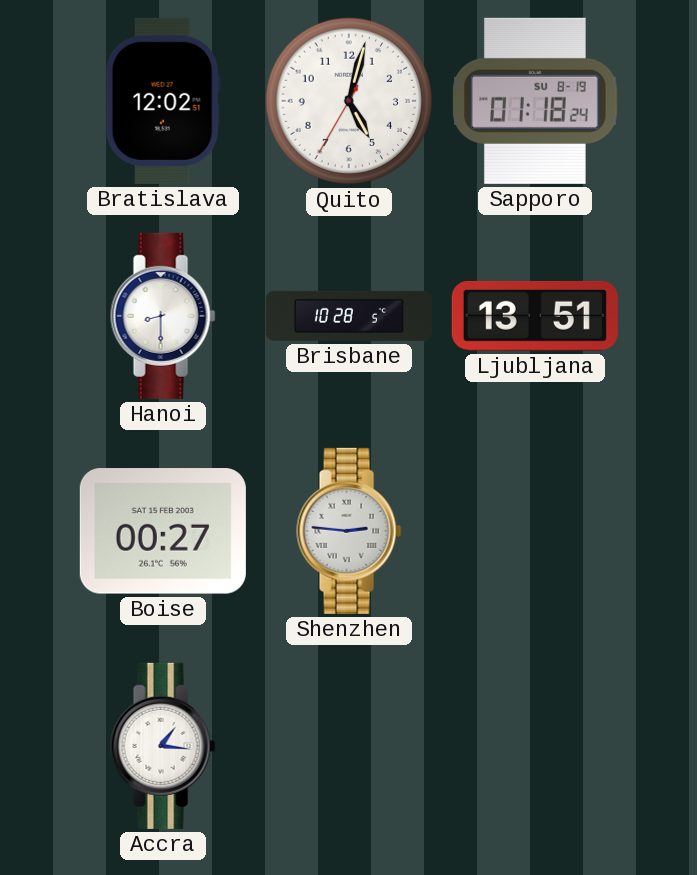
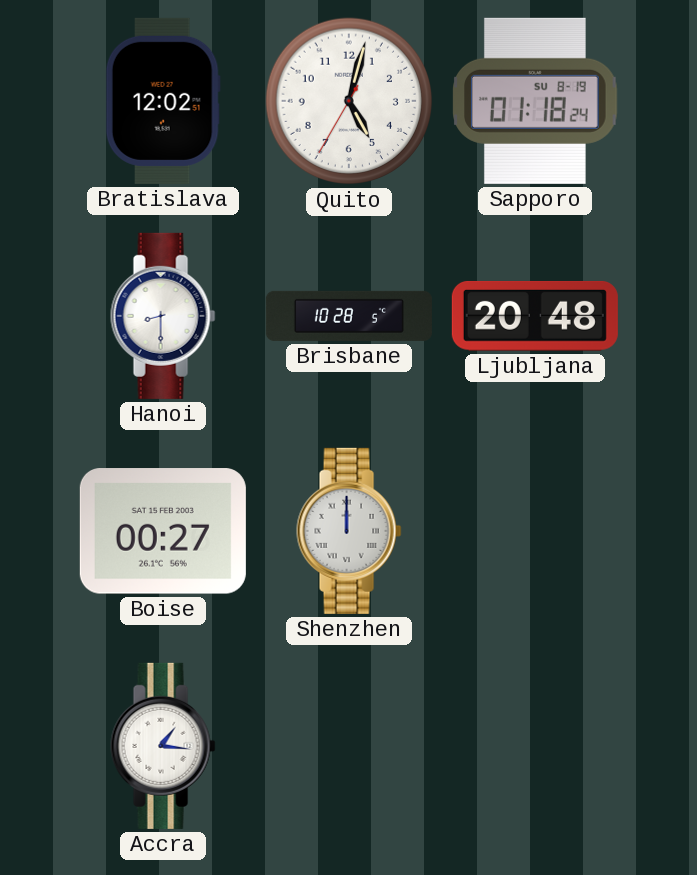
Ljubljana: 13:51 -> 20:48
Shenzhen: 2:46 -> 12:00
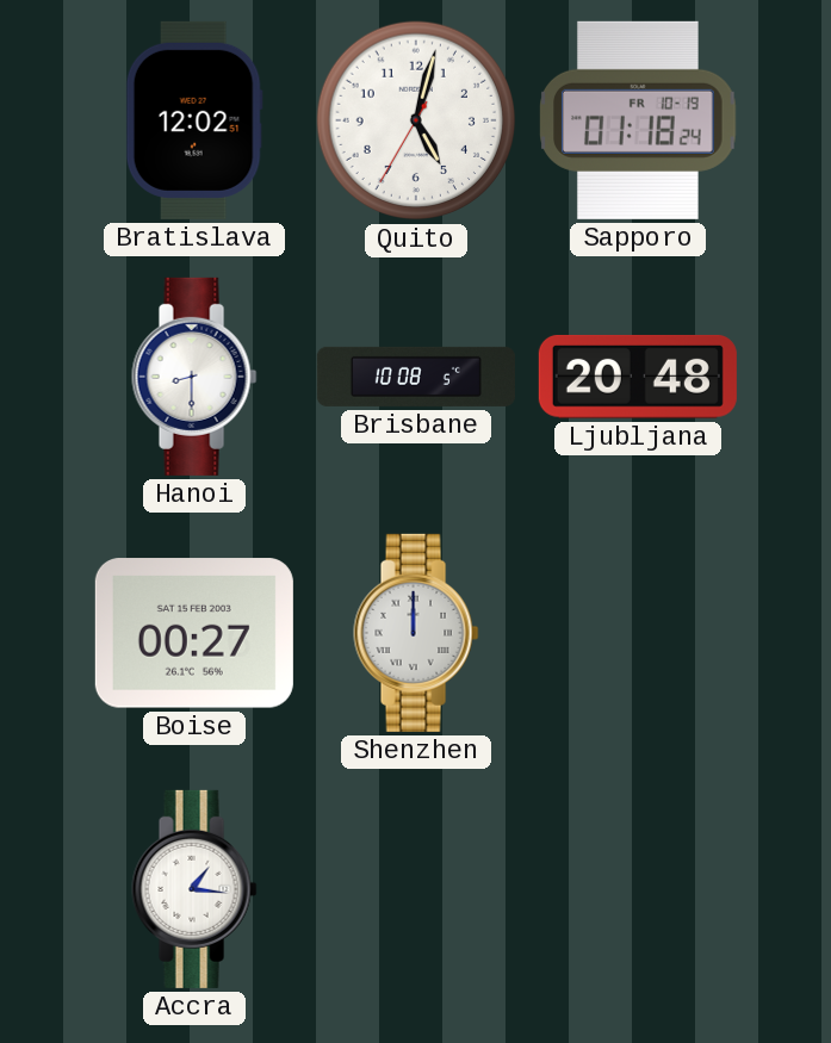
Sapporo date: SU 8-19 -> FR 10-19
Brisbane: 10:28 -> 10:08
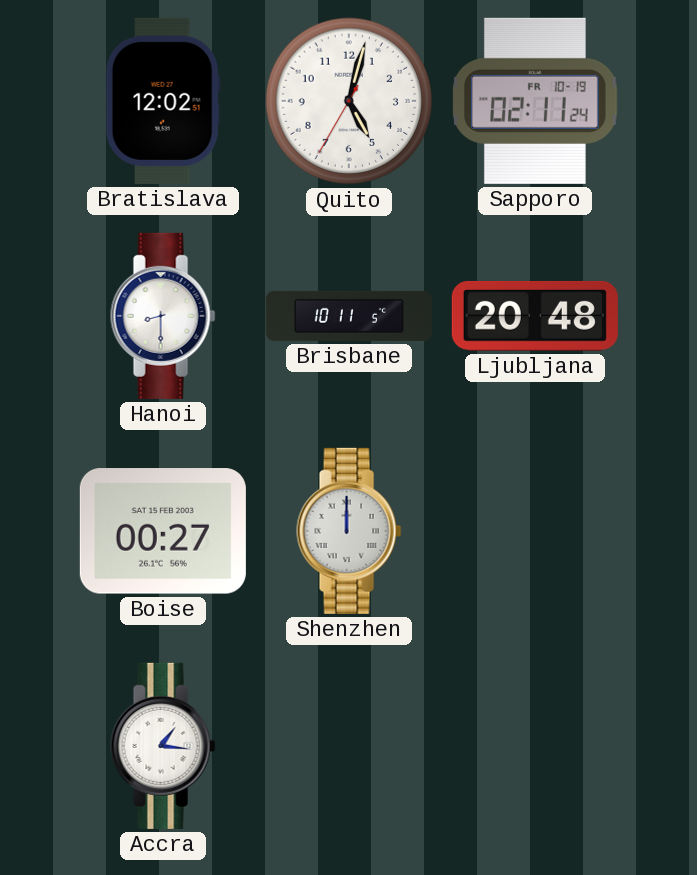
Sapporo: 01:18 -> 02:11
Brisbane: 10:08 -> 10:11
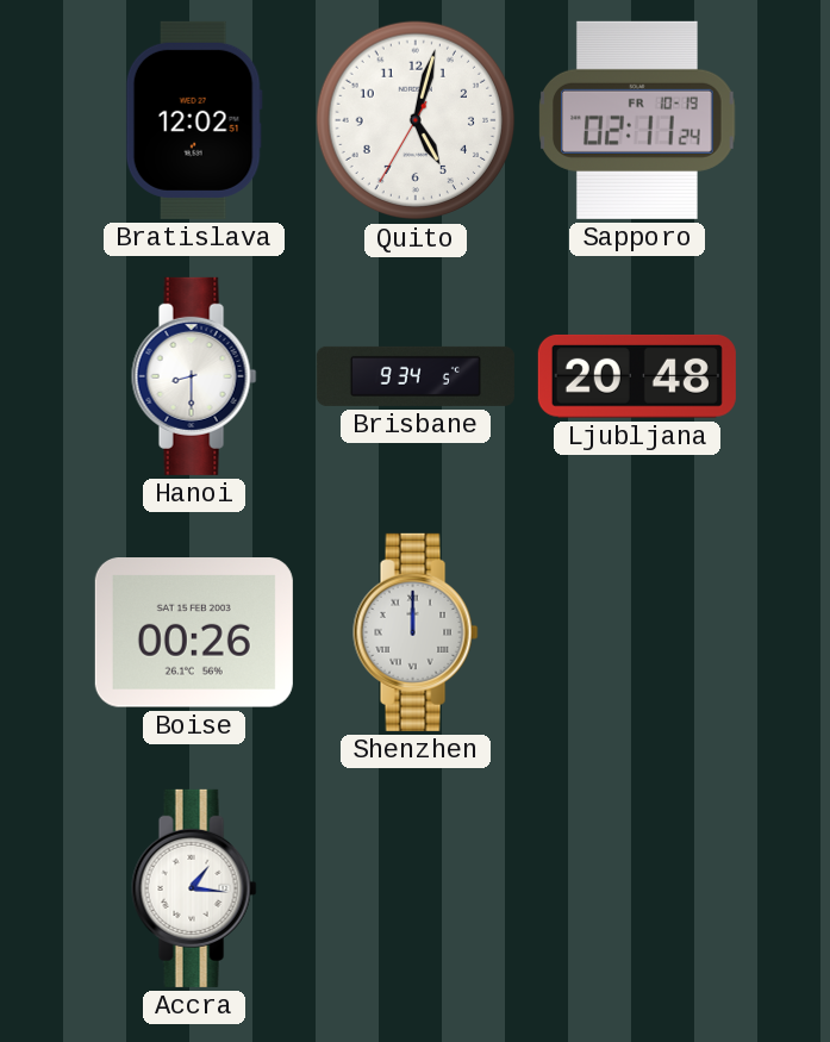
Brisbane: 10:11 -> 9:34
Boise: 00:27 -> 00:26
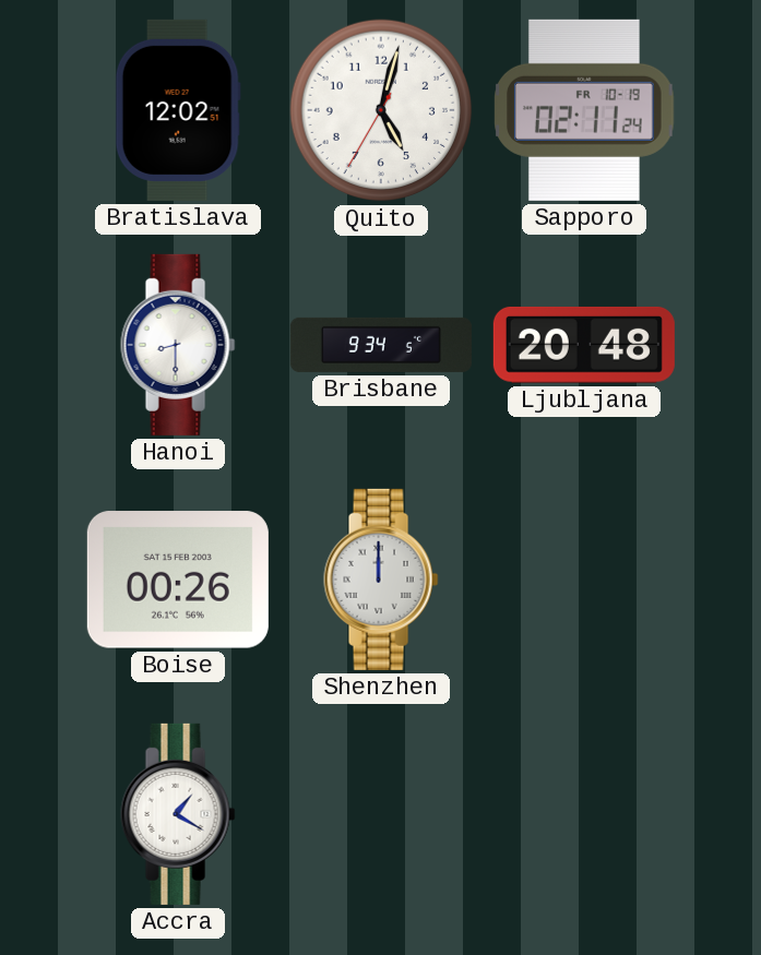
Accra: 1:16 -> 1:20
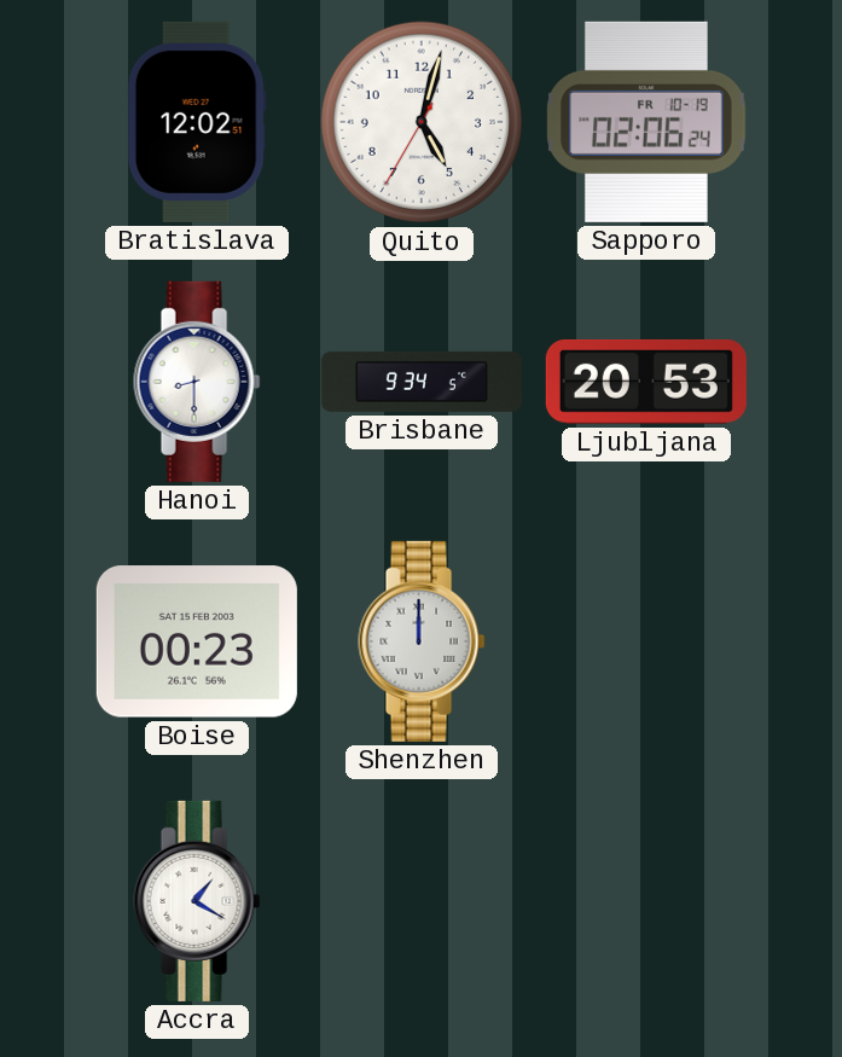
Sapporo: 02:11 -> 02:06
Ljubljana: 20:48 -> 20:53
Boise: 00:26 -> 00:23
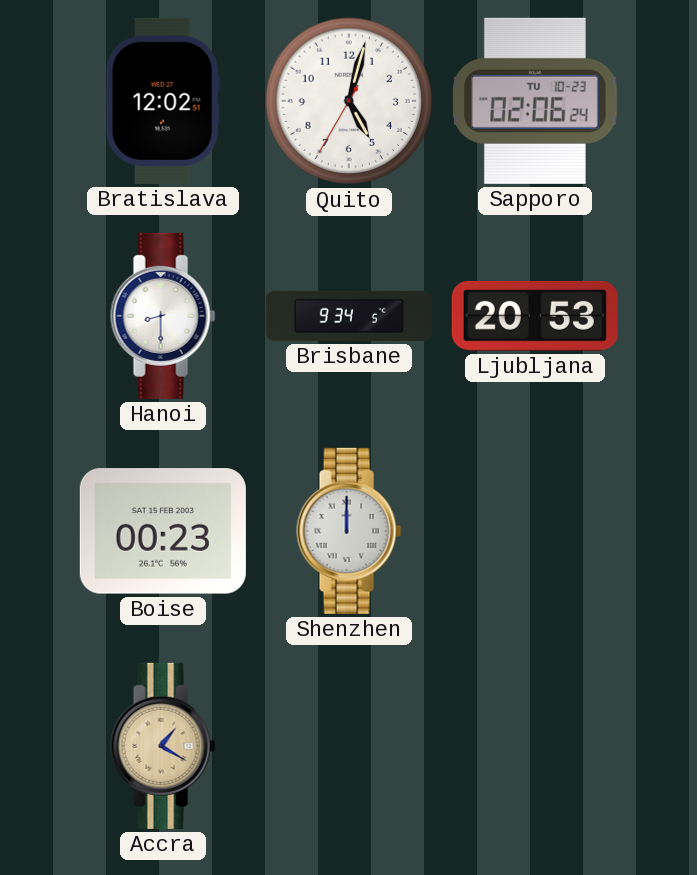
Sapporo date: FR 10-19 -> TU 10-23
Accra dial: white -> champagne
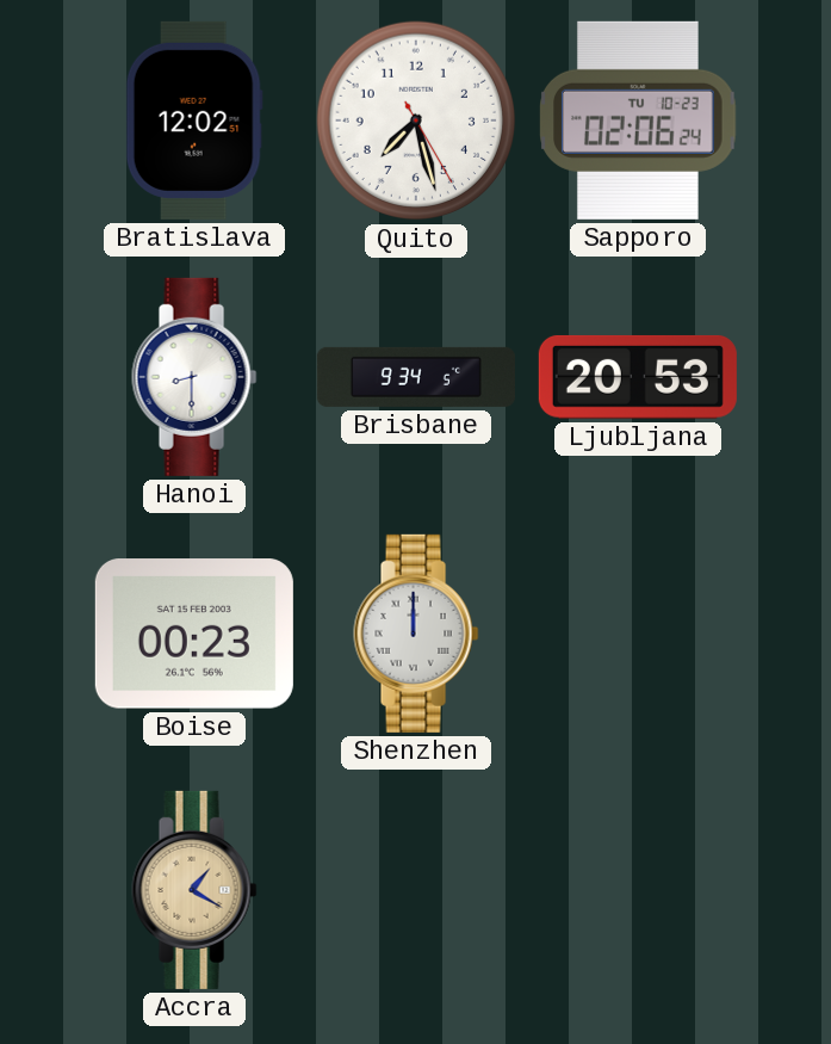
Quito: 5:02 -> 7:27
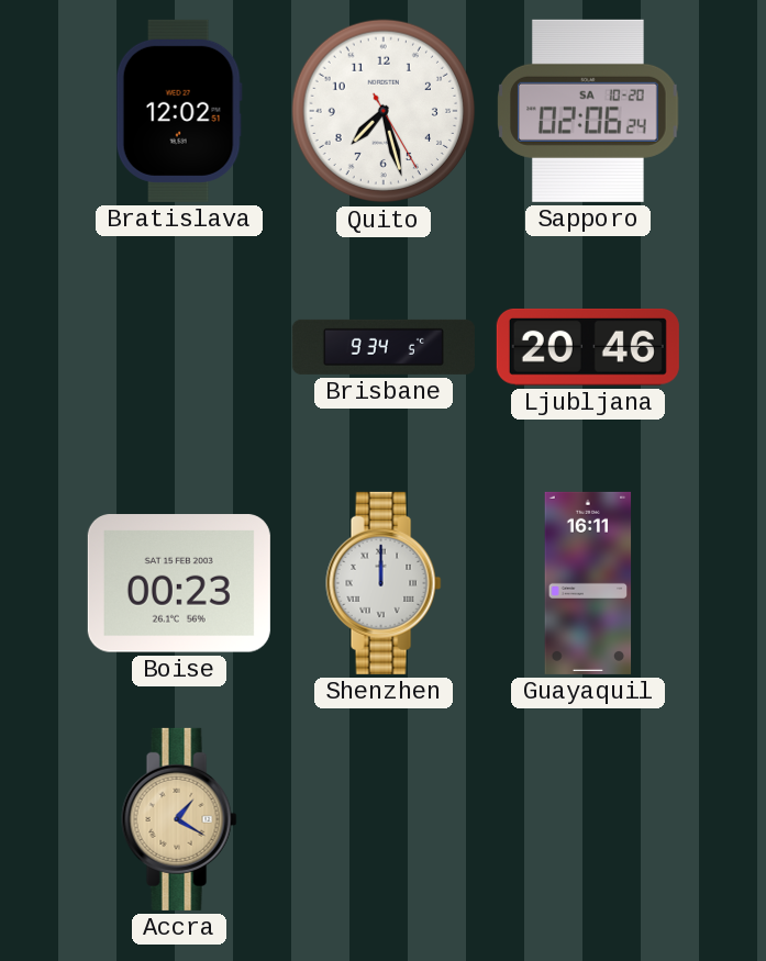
Sapporo date: TU 10-23 -> SA 10-20
Hanoi: 8:30 -> none
Ljubljana: 20:53 -> 20:46
Guayaquil: none -> 16:11
